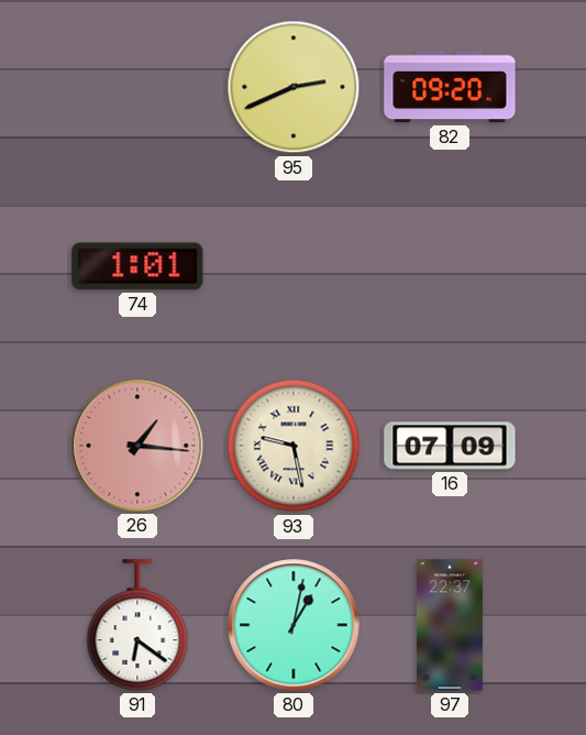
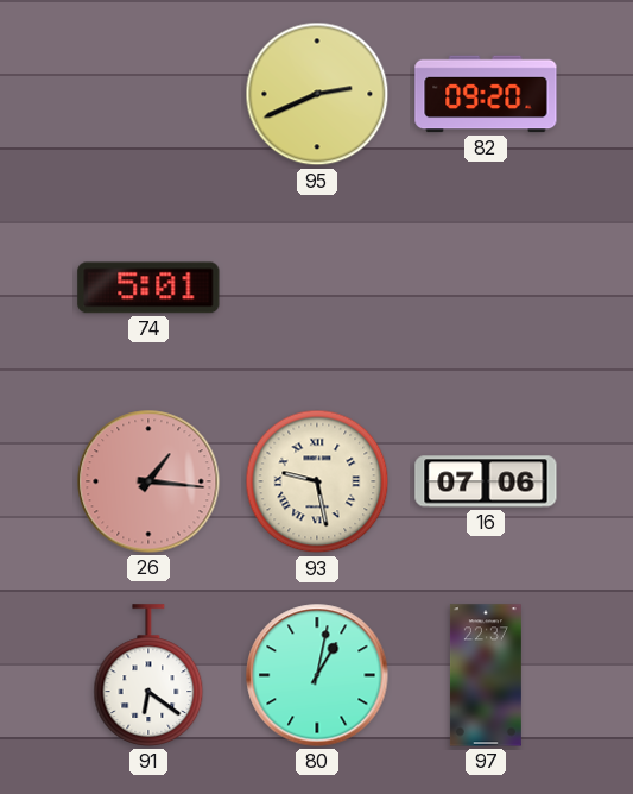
74: 1:01 -> 5:01
16: 07:09 -> 07:06
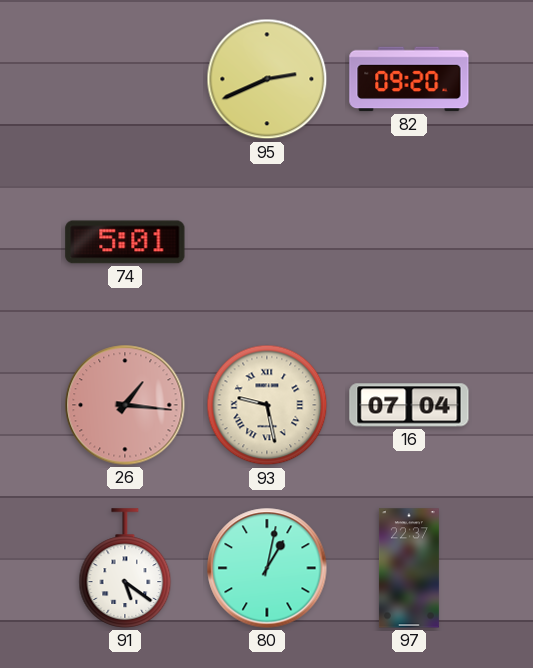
16: 07:06 -> 07:04
91: 6:21 -> 5:21
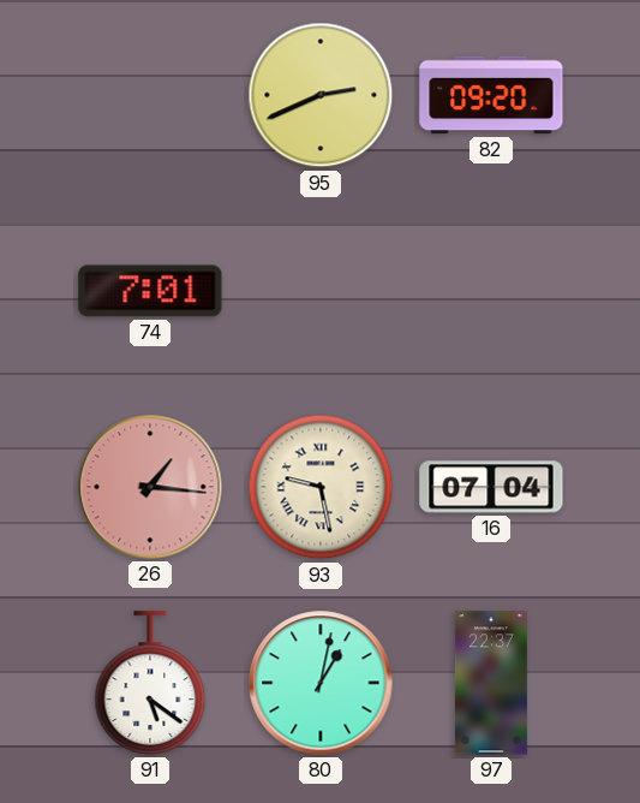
74: 5:01 -> 7:01
